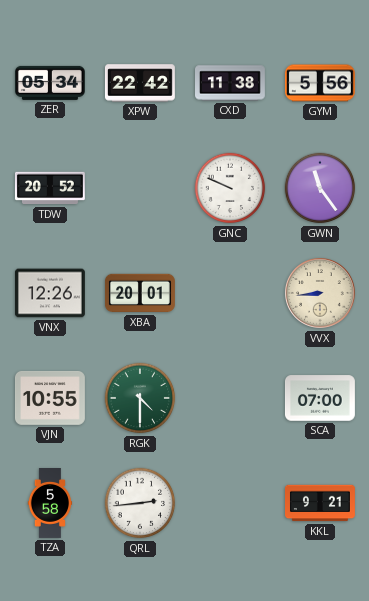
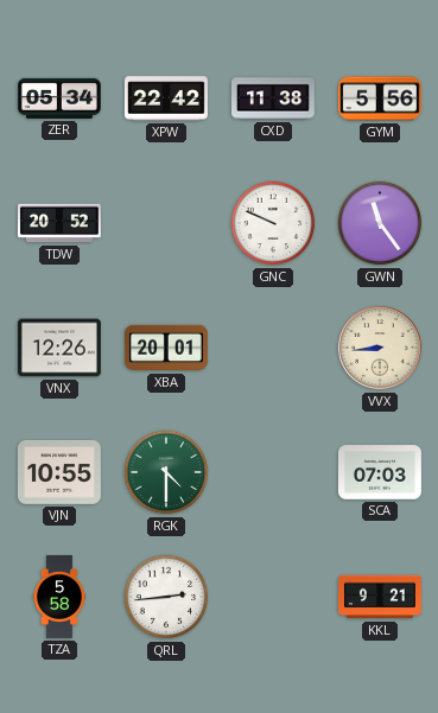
SCA: 07:00 -> 07:03
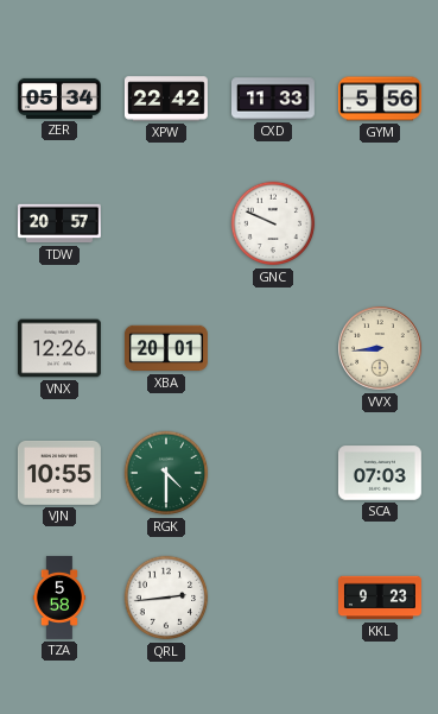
CXD: 11:38 -> 11:33
TDW: 20:52 -> 20:57
GWN: 11:24 -> none
KKL: 9:21 -> 9:23
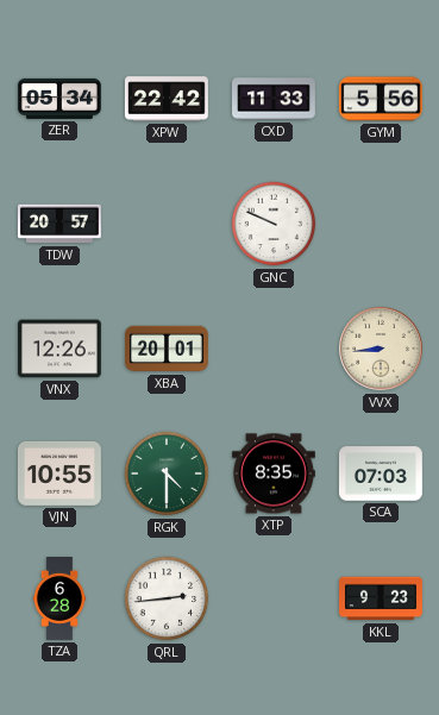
XTP: none -> 8:35
TZA: 5:58 -> 6:28
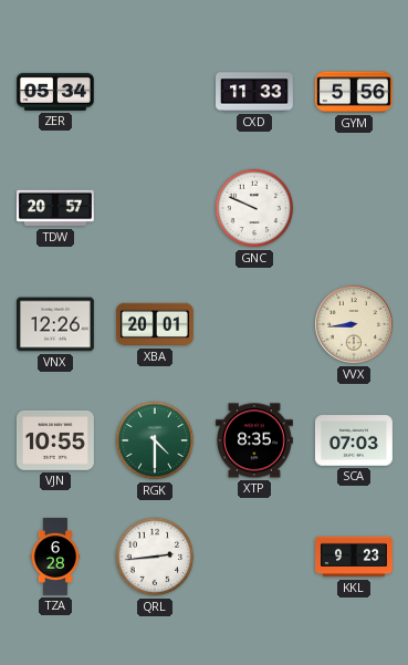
XPW: 22:42 -> none
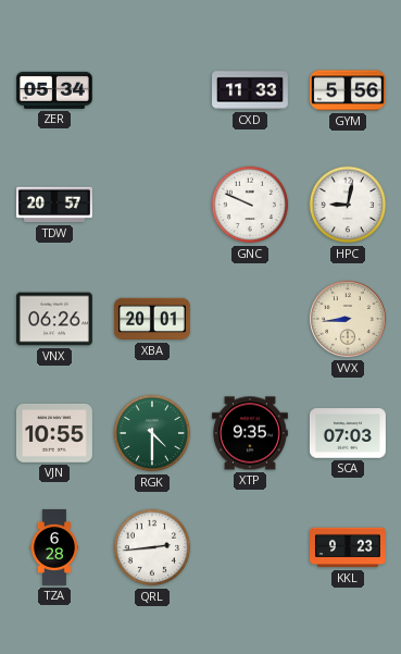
HPC: none -> 9:02
VNX: 12:26 -> 06:26
XTP: 8:35 -> 9:35
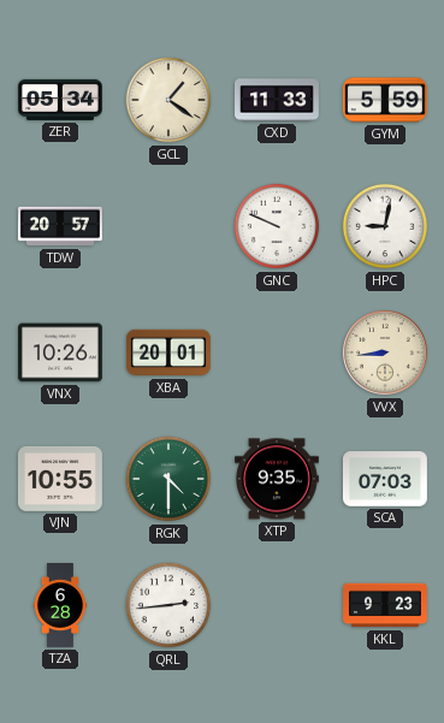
GCL: none -> 1:21
GYM: 5:56 -> 5:59
VNX: 06:26 -> 10:26
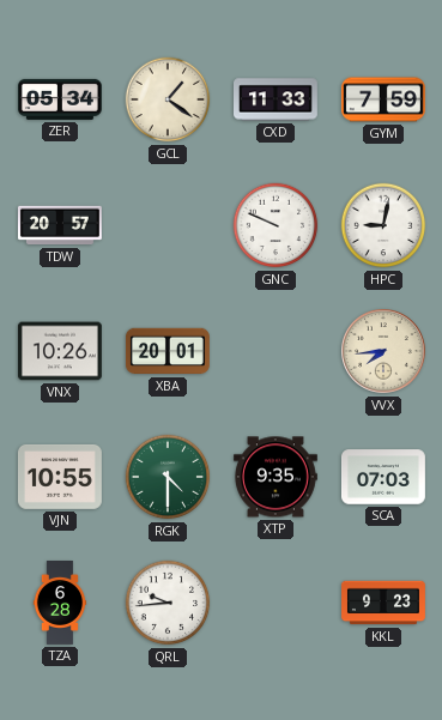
GYM: 5:59 -> 7:59
VVX: 8:44 -> 7:44
QRL: 2:44 -> 9:44
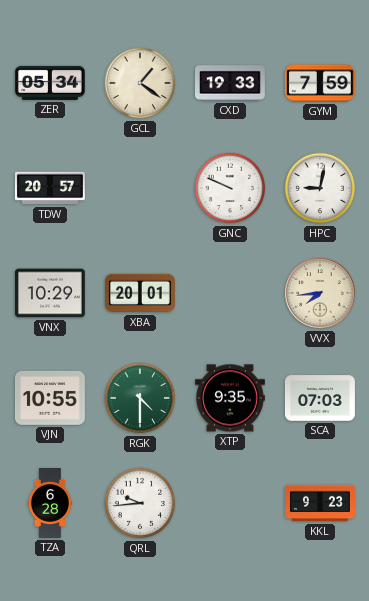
CXD: 11:33 -> 19:33
VNX: 10:26 -> 10:29
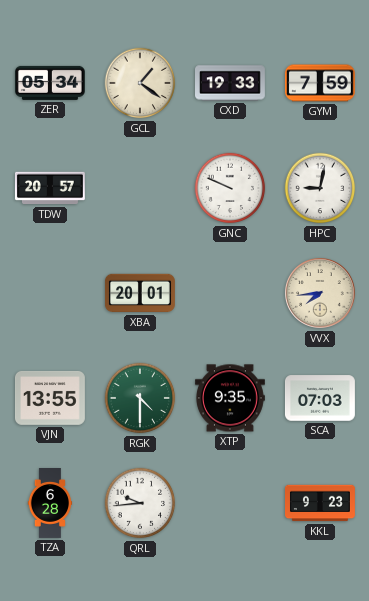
VNX: 10:29 -> none
VJN: 10:55 -> 13:55
